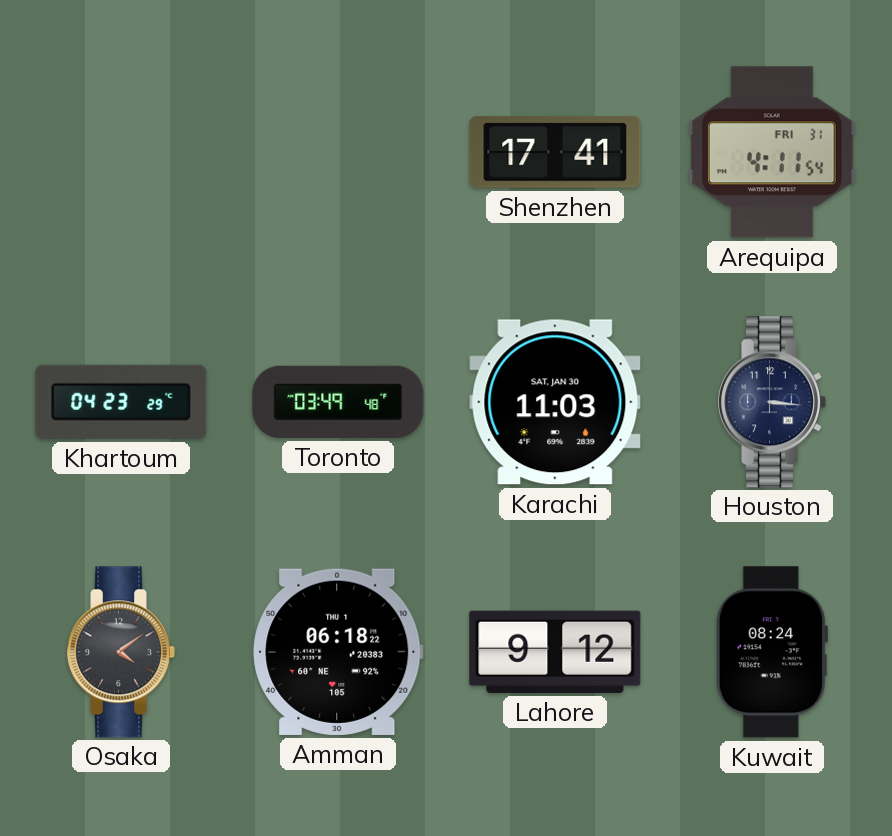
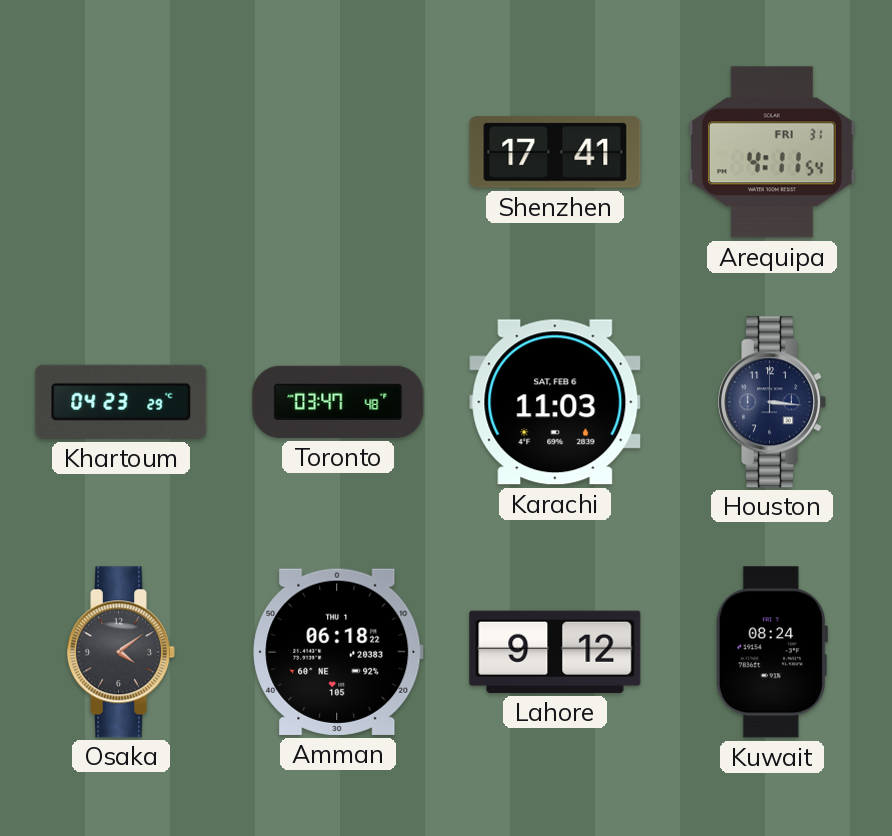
Toronto: 03:49 -> 03:47
Karachi date: SAT, JAN 30 -> SAT, FEB 6
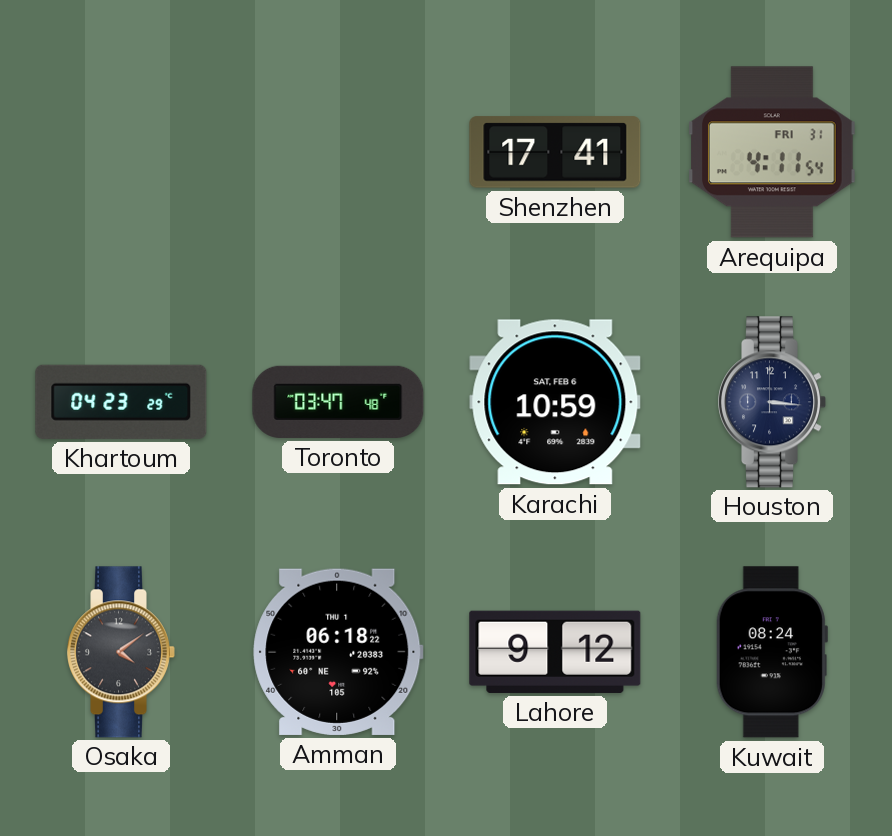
Karachi: 11:03 -> 10:59
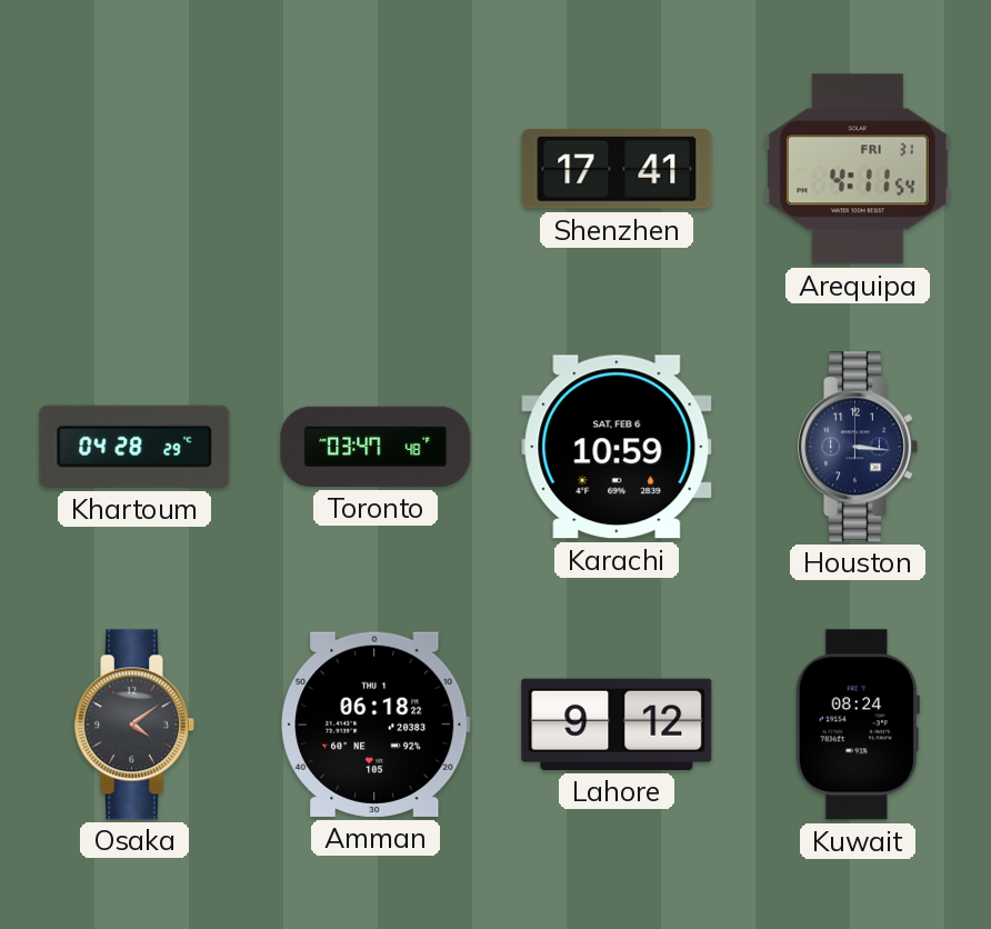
Khartoum: 04:23 -> 04:28
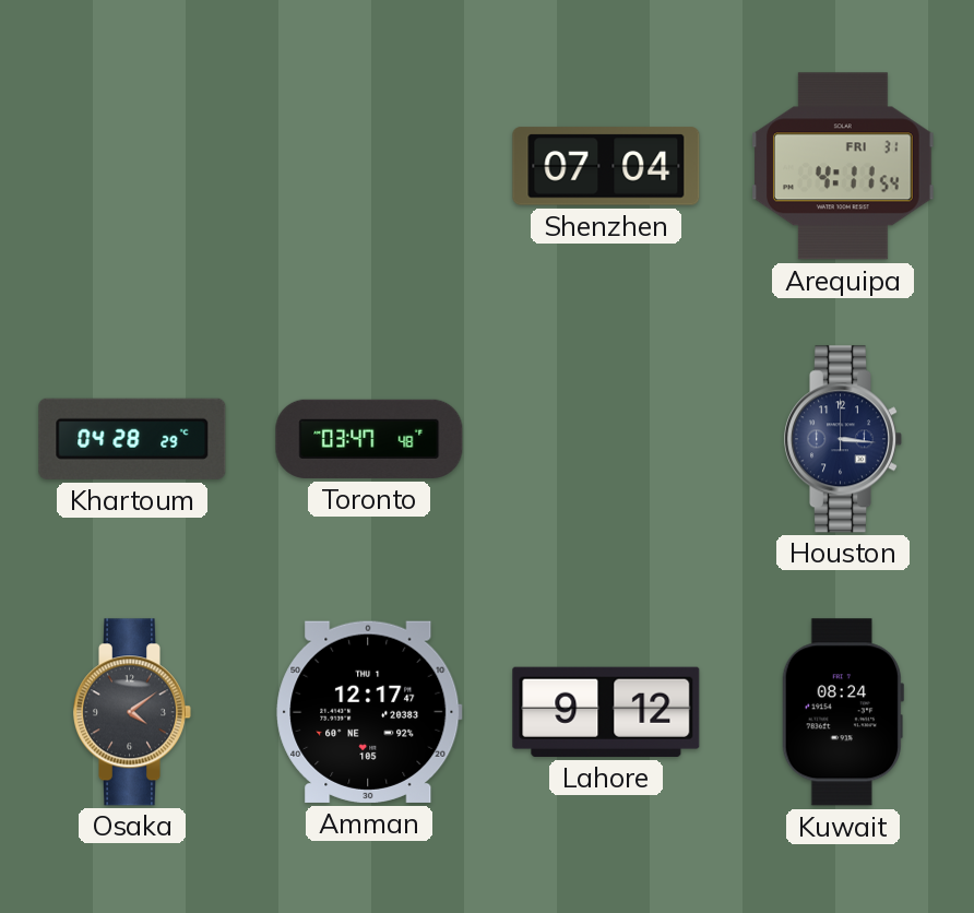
Shenzhen: 17:41 -> 07:04
Karachi: 10:59 -> none
Amman: 06:18 -> 12:17
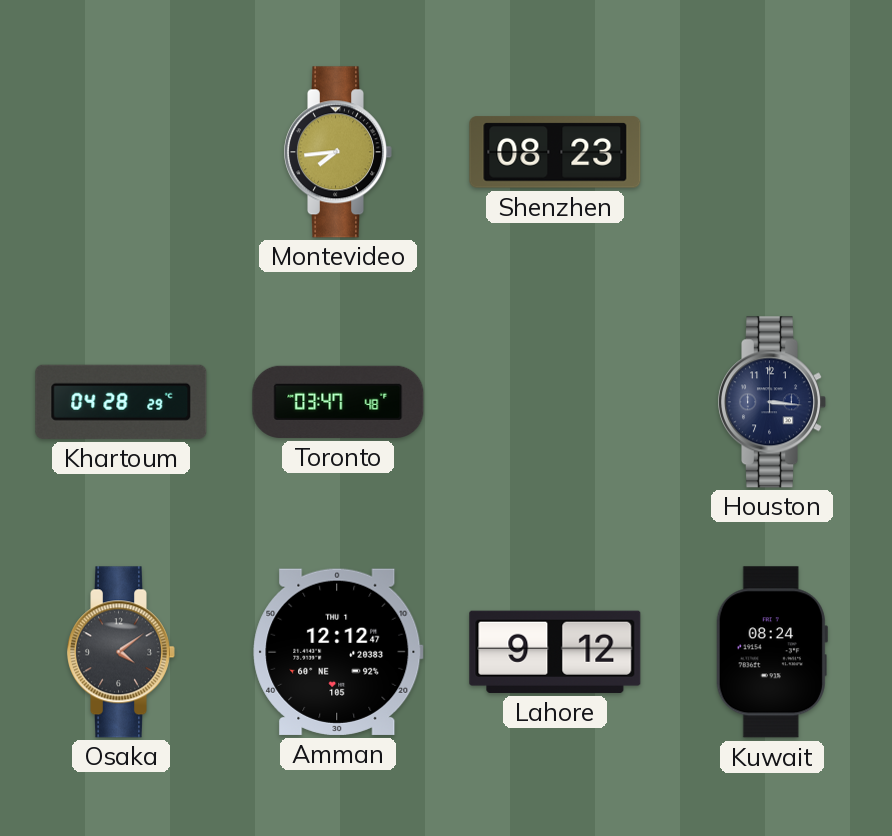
Montevideo: none -> 7:44
Shenzhen: 07:04 -> 08:23
Arequipa: 4:11 -> none
Amman: 12:17 -> 12:12
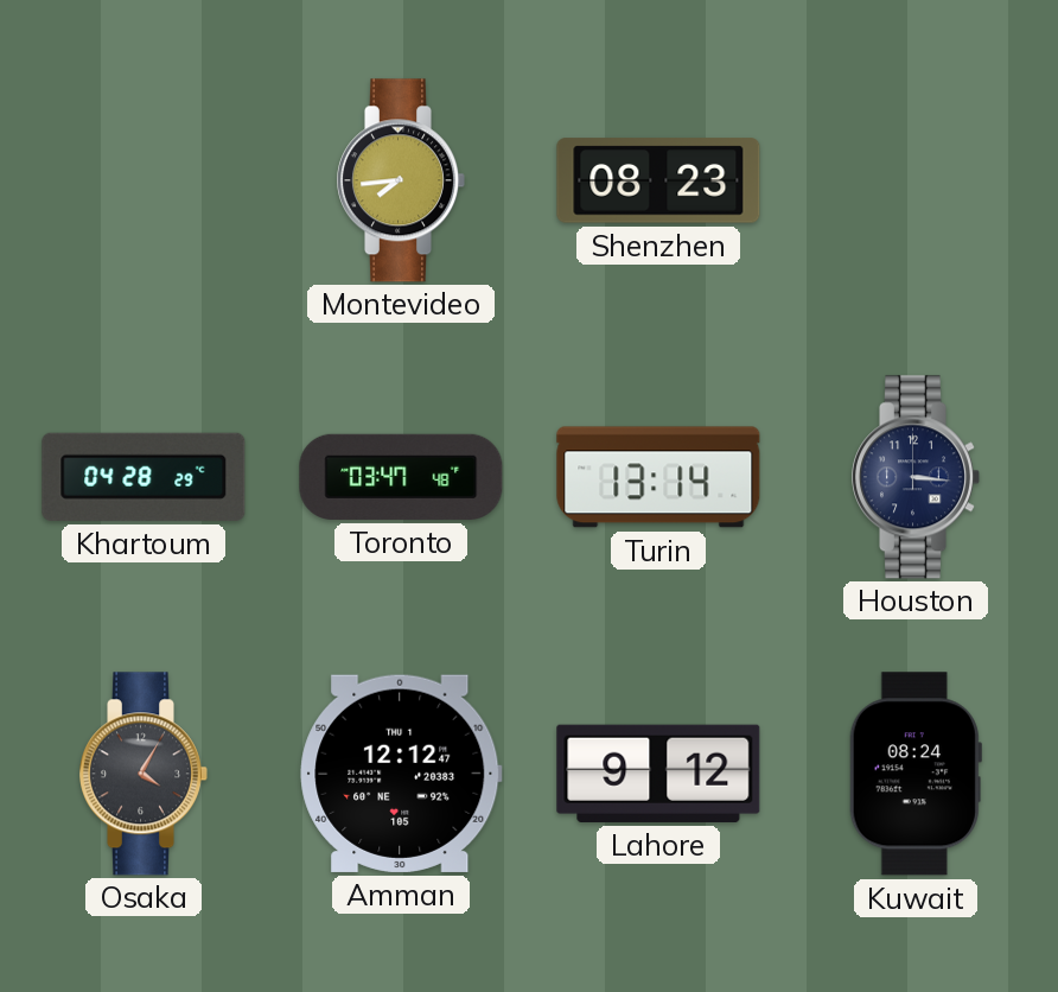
Turin: none -> 13:14
Osaka: 4:09 -> 4:05
